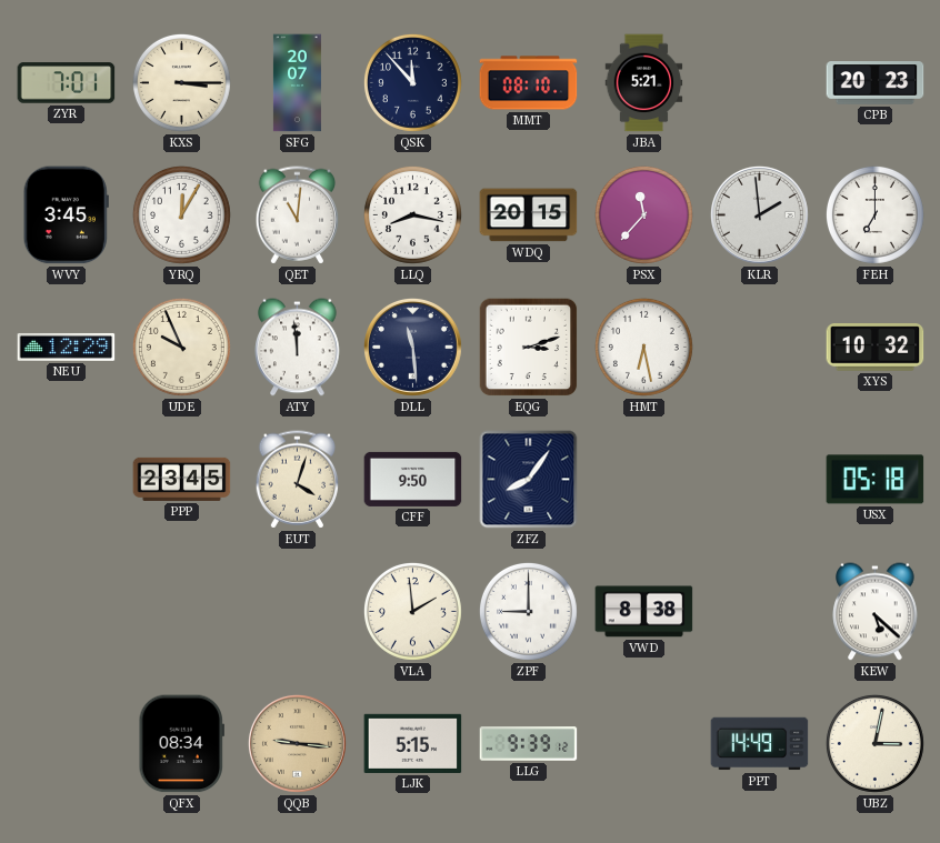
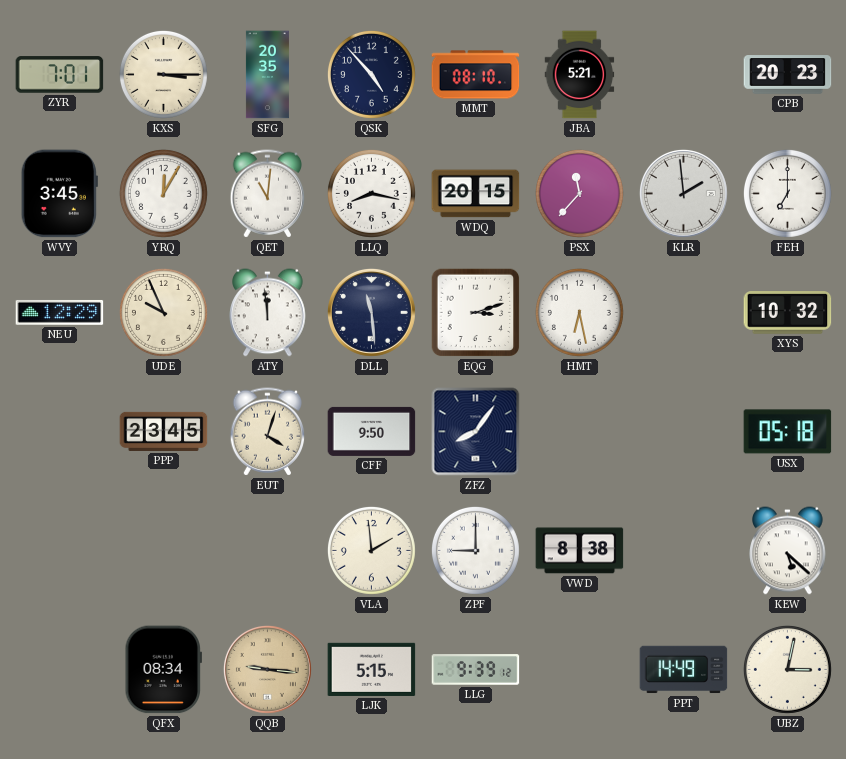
SFG: 20:07 -> 20:35
QSK: 11:53 -> 4:53
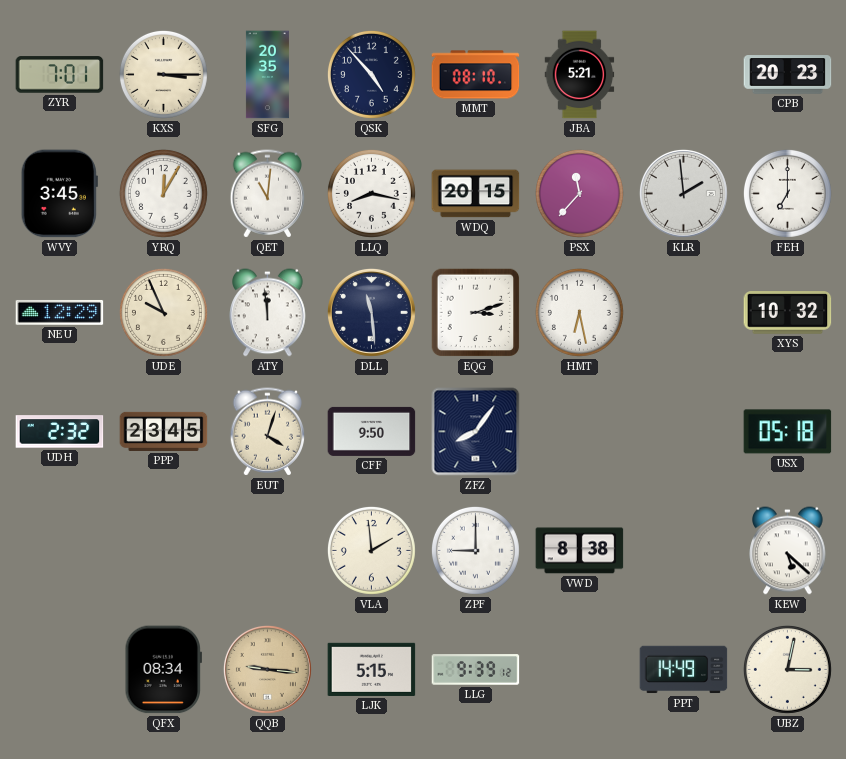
UDH: none -> 2:32
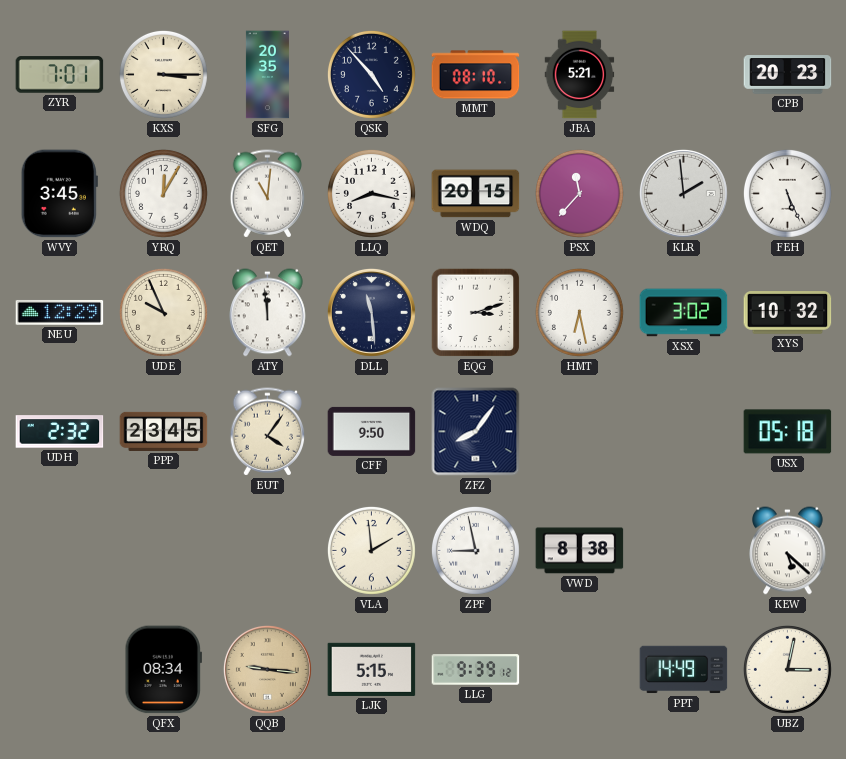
FEH: 7:00 -> 5:26
XSX: none -> 3:02
EUT: 4:03 -> 4:06
ZPF: 9:00 -> 8:58
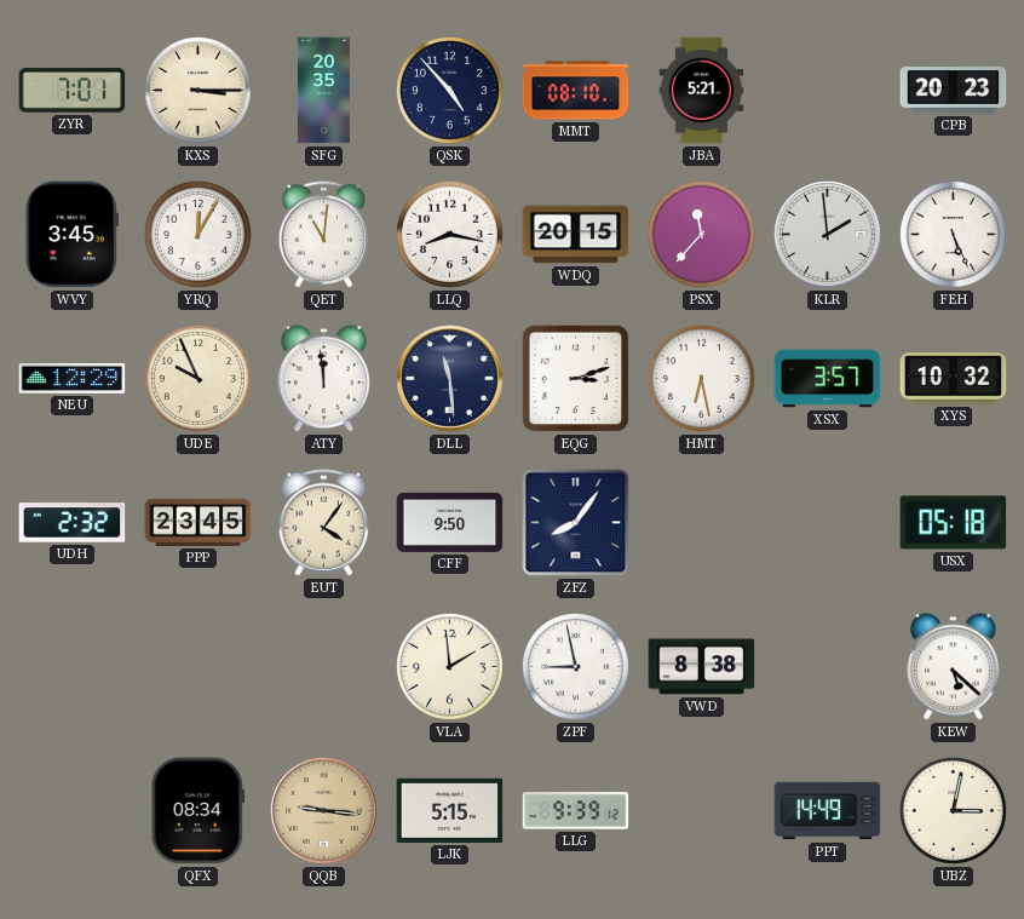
XSX: 3:02 -> 3:57
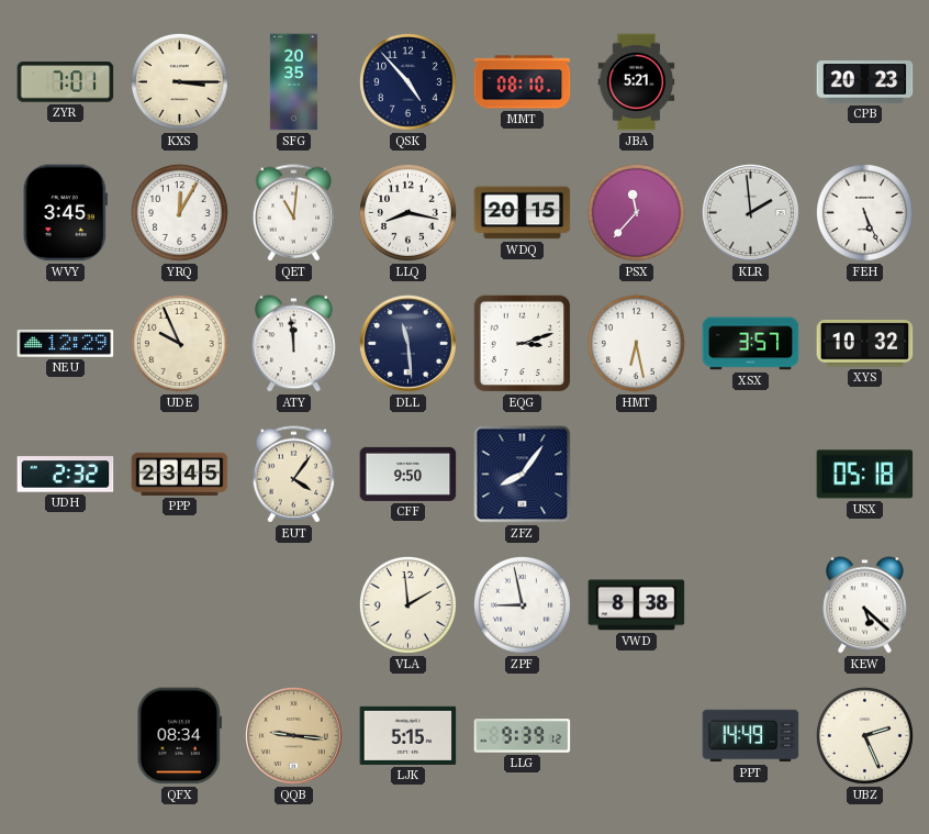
UBZ: 3:02 -> 2:26
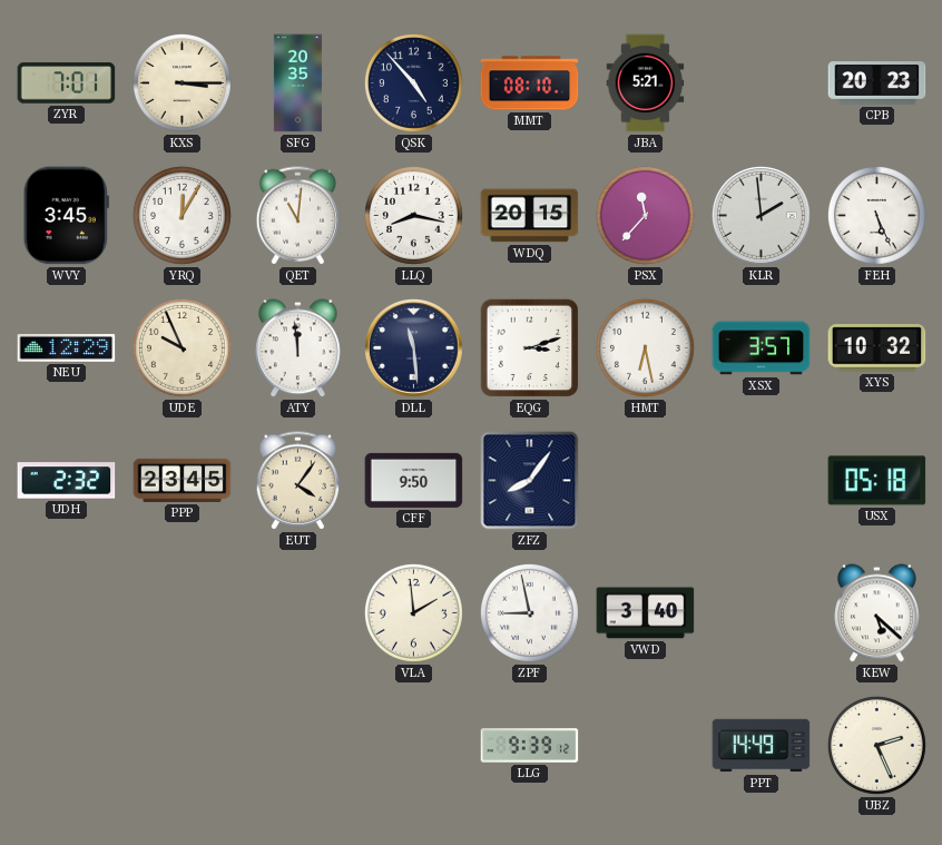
VWD: 8:38 -> 3:40
QFX: 08:34 -> none
QQB: 9:16 -> none
LJK: 5:15 -> none
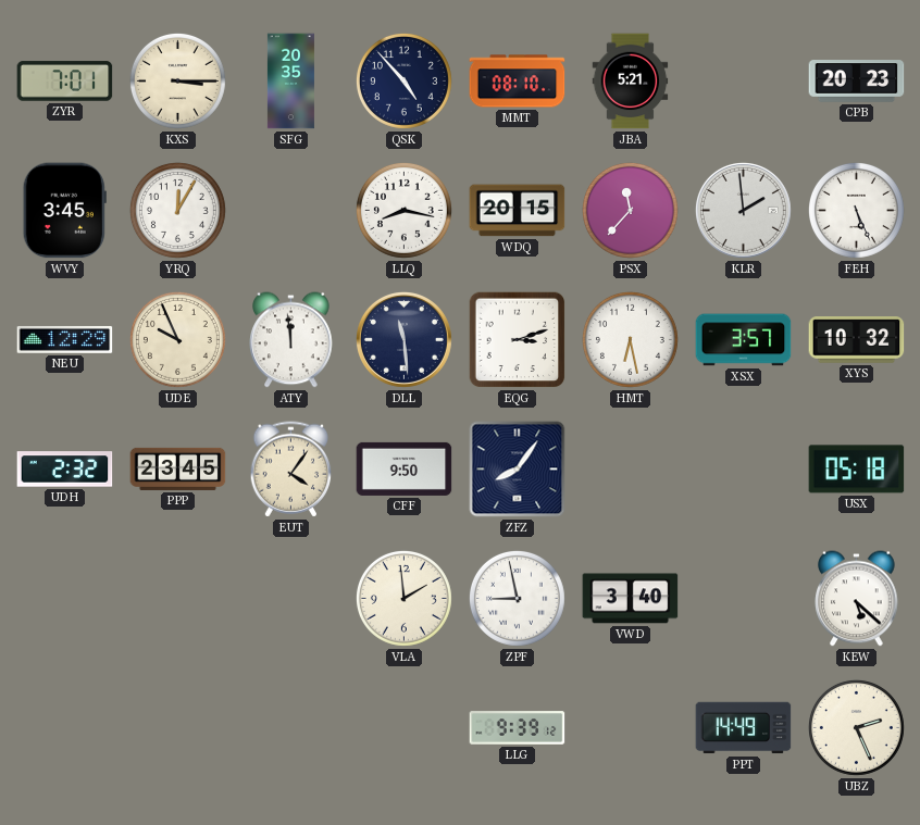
QET: 11:01 -> none
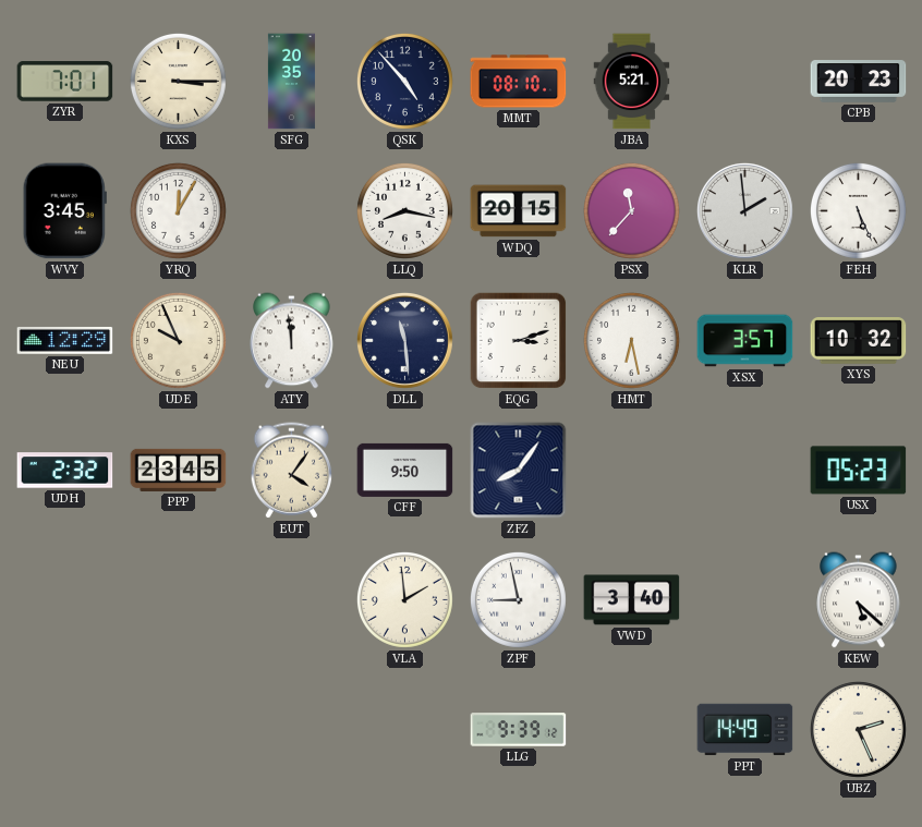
USX: 05:18 -> 05:23
